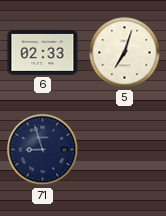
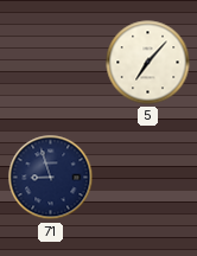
6: 02:33 -> none
5: 7:03 -> 7:07
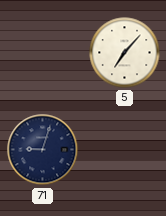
71: 8:57 -> 9:03
